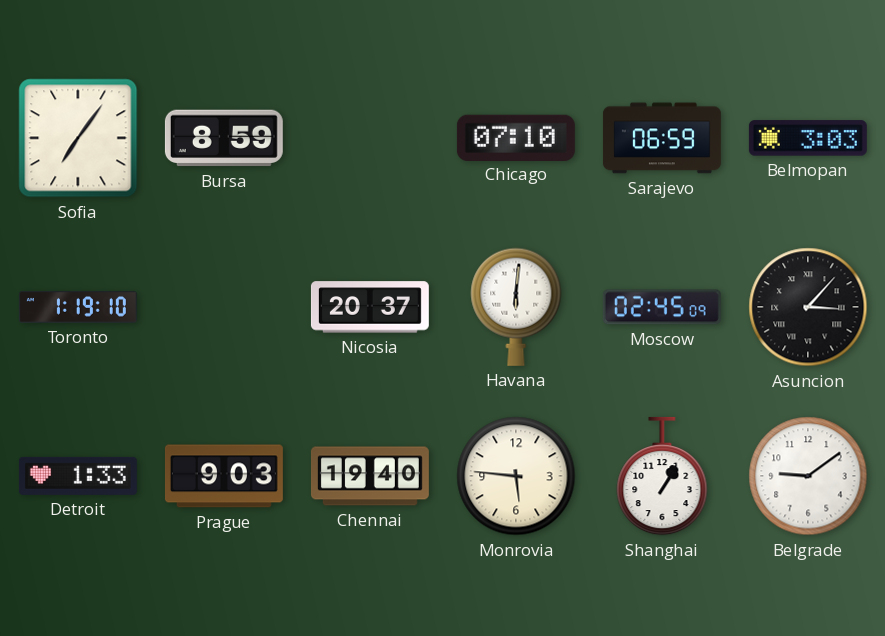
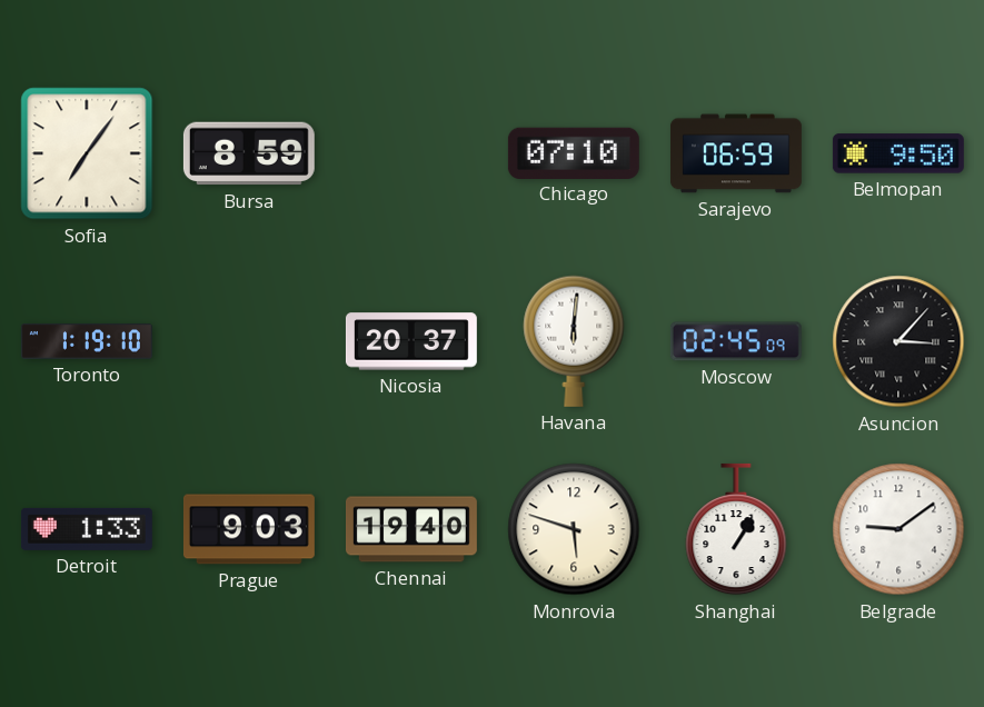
Belmopan: 3:03 -> 9:50
Monrovia: 5:46 -> 5:48
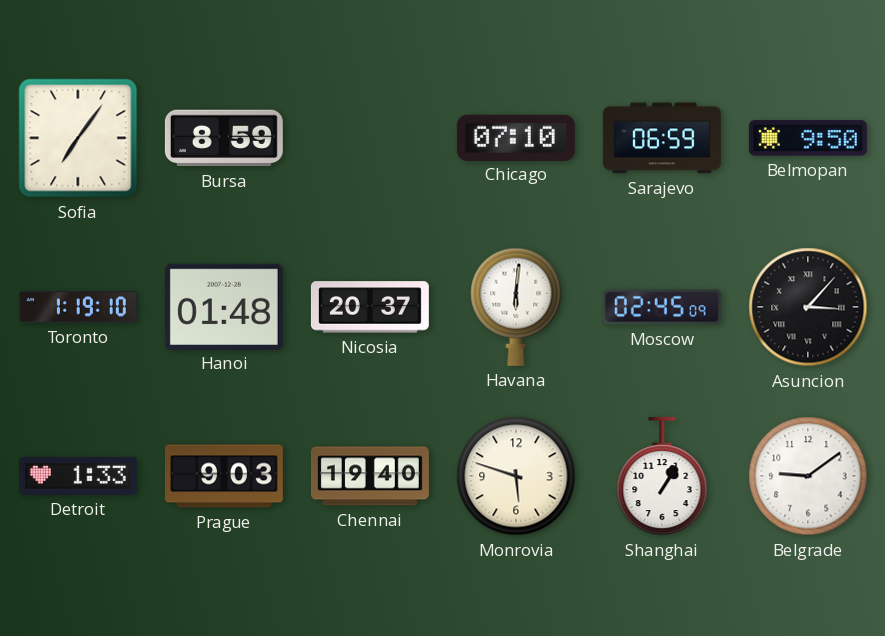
Hanoi: none -> 01:48
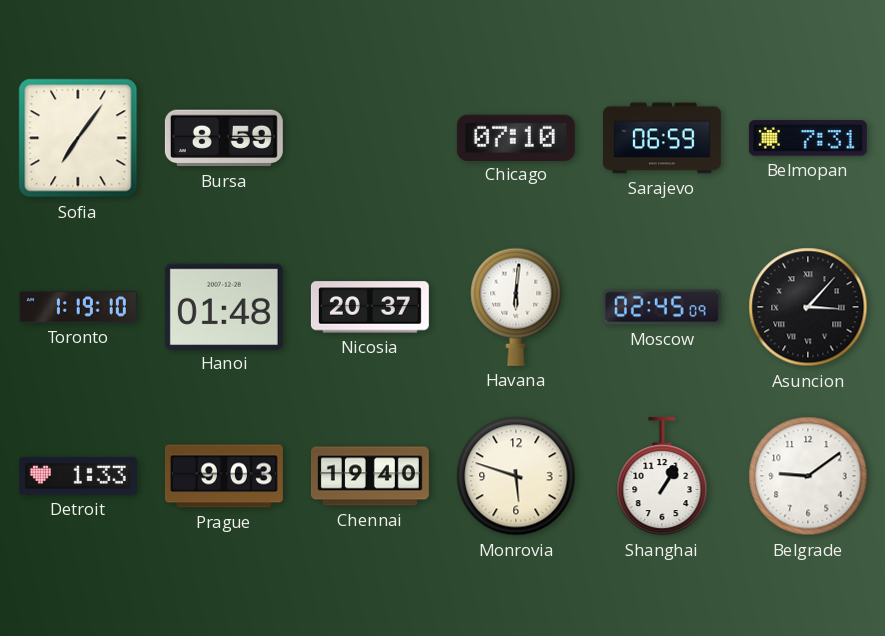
Belmopan: 9:50 -> 7:31
